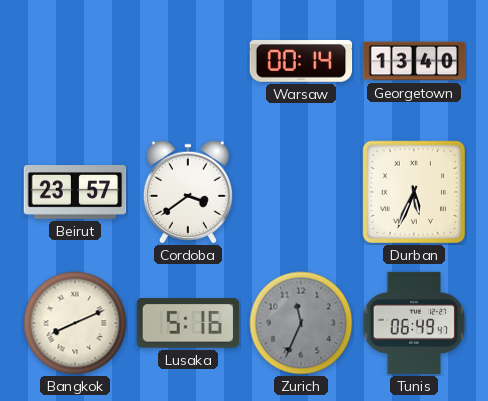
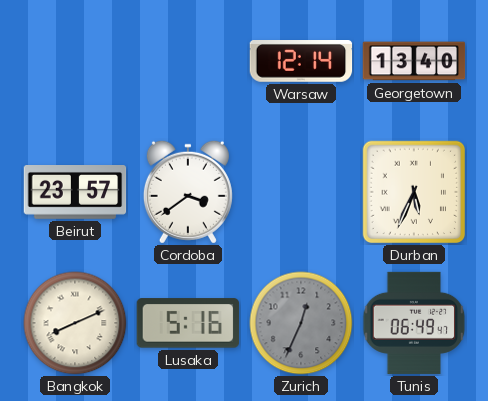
Warsaw: 00:14 -> 12:14
Zurich: 11:34 -> 12:34
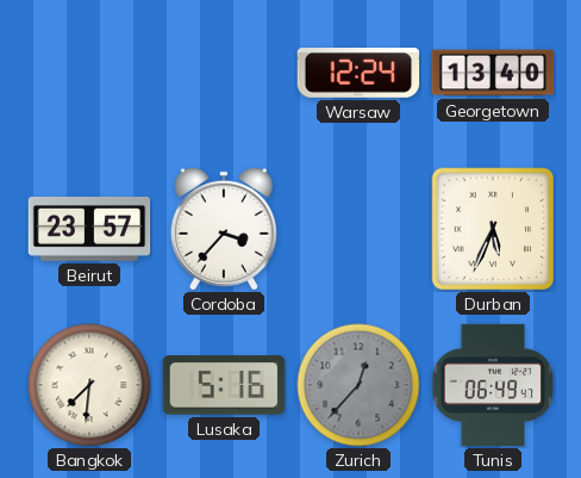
Warsaw: 12:14 -> 12:24
Cordoba: 3:39 -> 3:37
Bangkok: 8:11 -> 7:31
Zurich: 12:34 -> 12:37
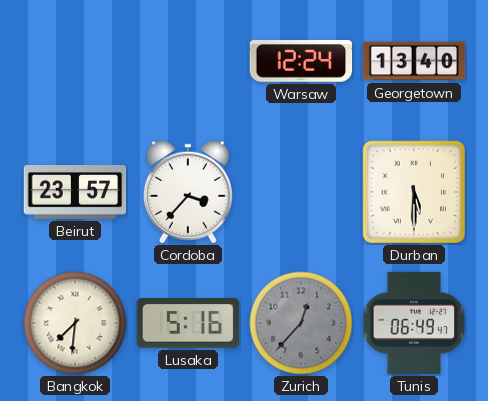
Durban: 5:34 -> 5:30
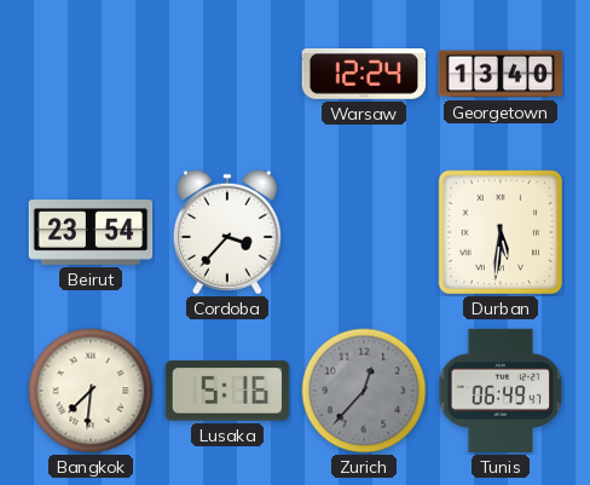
Beirut: 23:57 -> 23:54
Durban: 5:30 -> 5:31
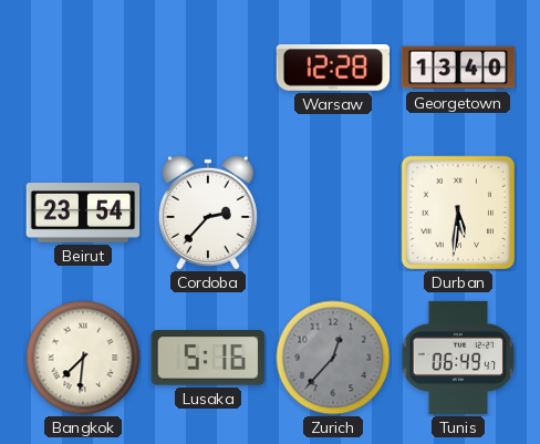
Warsaw: 12:24 -> 12:28
Cordoba: 3:37 -> 2:37
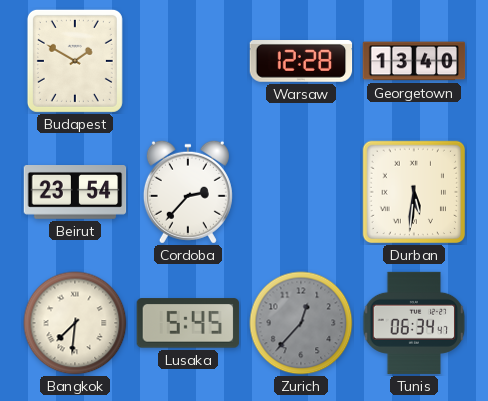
Budapest: none -> 1:50
Lusaka: 5:16 -> 5:45
Tunis: 06:49 -> 06:34
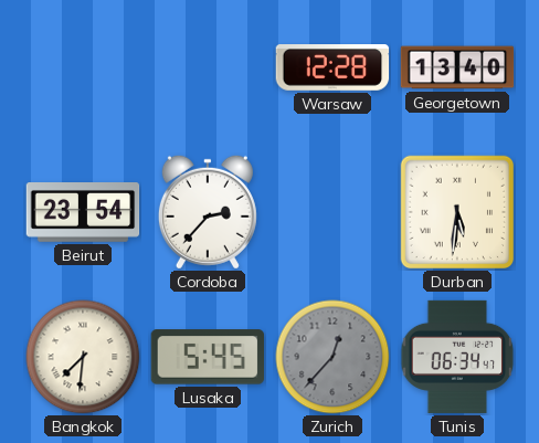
Budapest: 1:50 -> none
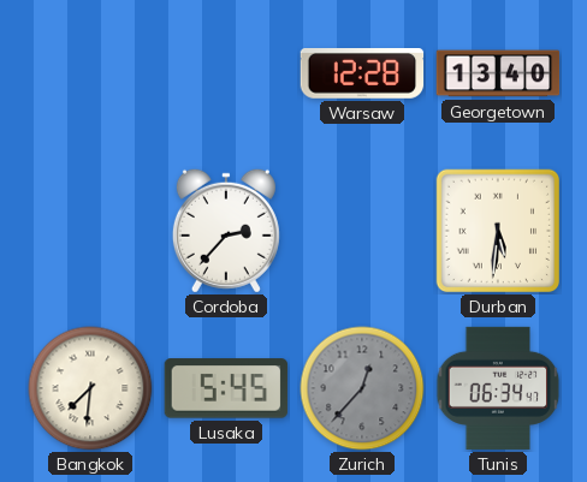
Beirut: 23:54 -> none
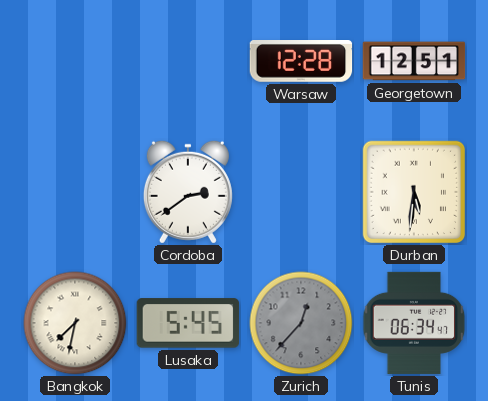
Georgetown: 13:40 -> 12:51
Cordoba: 2:37 -> 2:39
Bangkok: 7:31 -> 7:32
